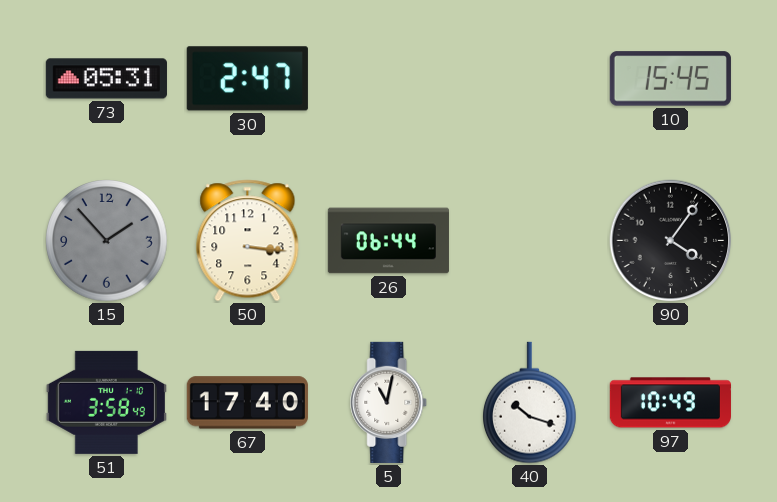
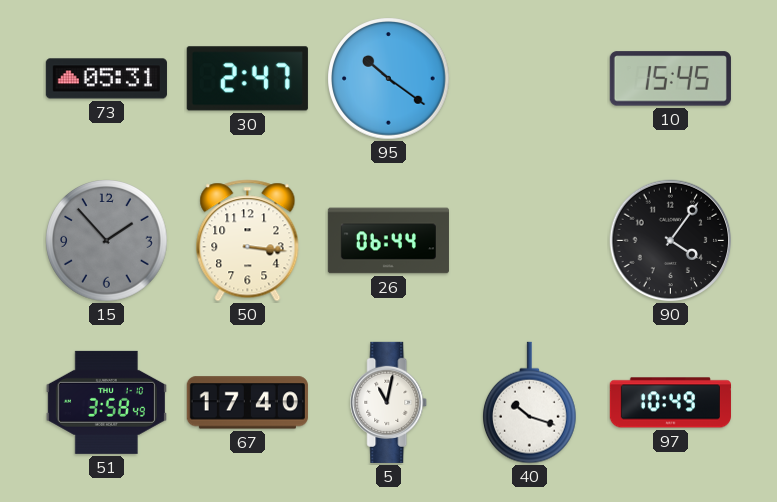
95: none -> 10:21
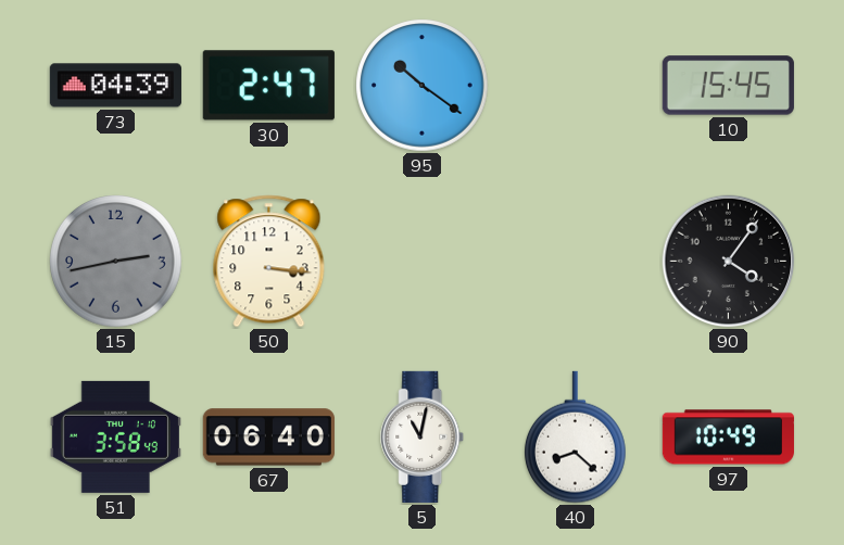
73: 05:31 -> 04:39
15: 1:53 -> 2:43
26: 06:44 -> none
67: 17:40 -> 06:40
40: 10:18 -> 8:22
